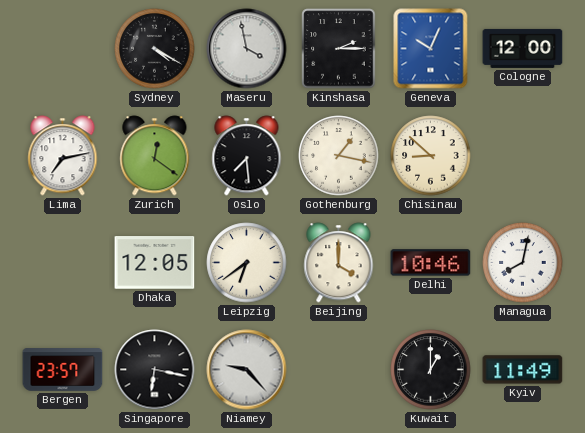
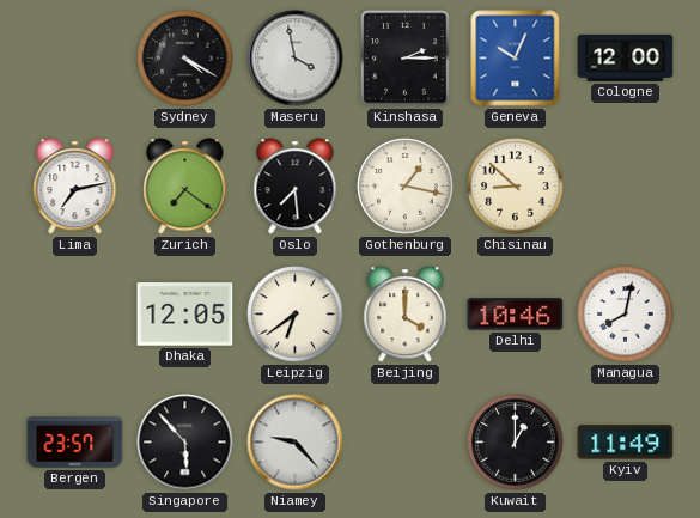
Zurich: 12:21 -> 7:21
Singapore: 6:17 -> 5:53
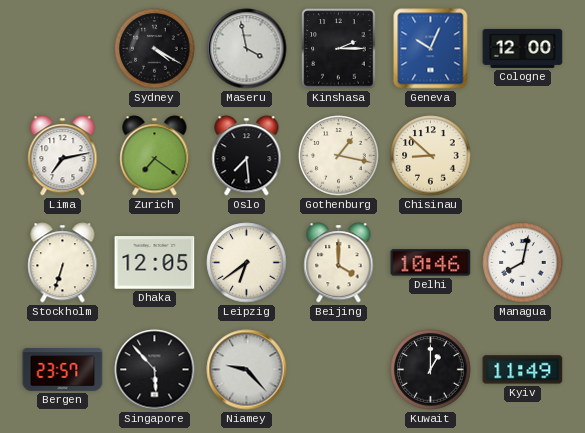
Stockholm: none -> 6:33
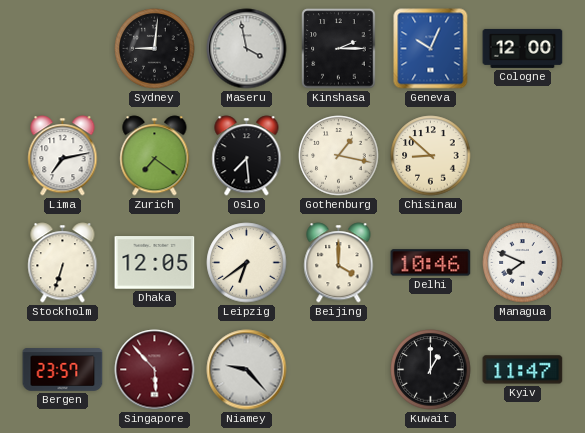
Sydney: 4:20 -> 9:01
Managua: 8:02 -> 7:49
Singapore dial: black -> burgundy
Kyiv: 11:49 -> 11:47
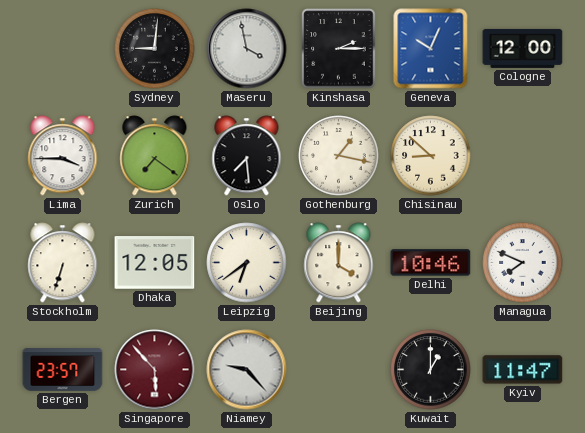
Lima: 7:13 -> 3:45
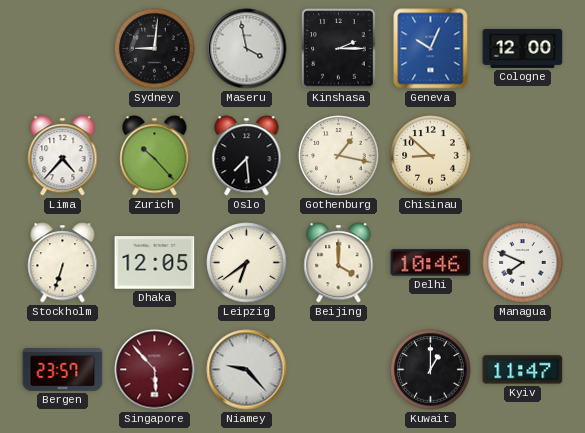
Lima: 3:45 -> 4:37
Zurich: 7:21 -> 10:23
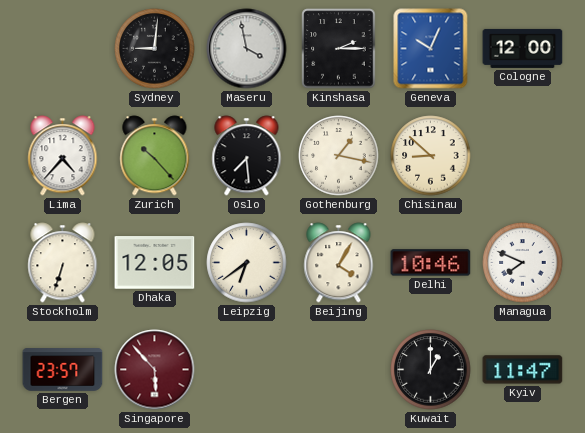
Beijing: 4:00 -> 4:05
Niamey: 9:23 -> none
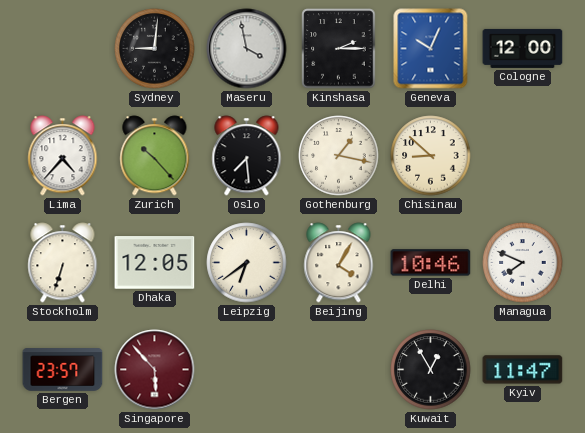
Kuwait: 1:00 -> 12:55
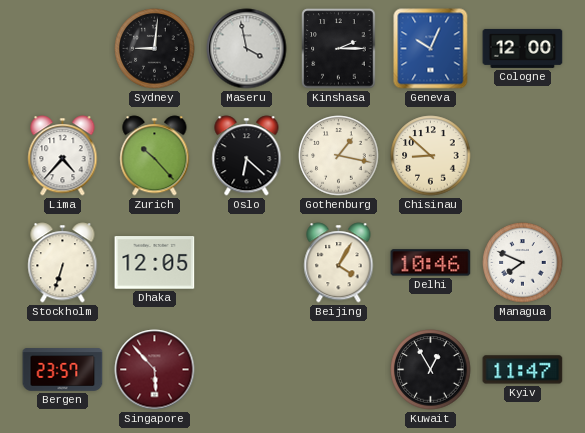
Oslo: 7:29 -> 6:22
Leipzig: 6:39 -> none
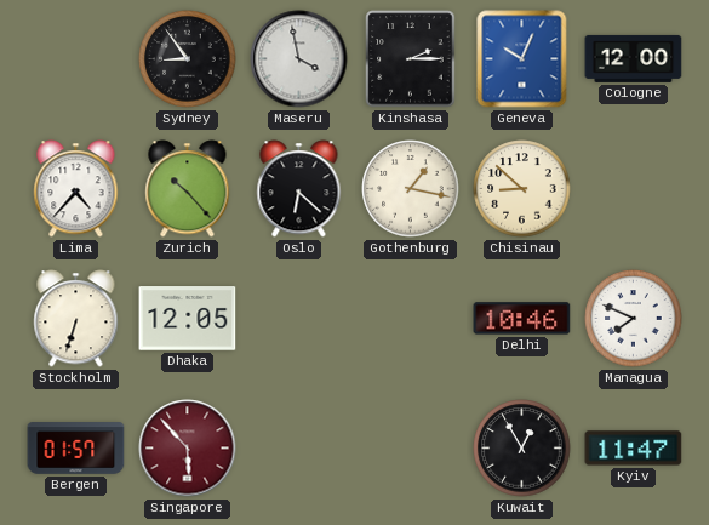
Sydney: 9:01 -> 8:54
Beijing: 4:05 -> none
Bergen: 23:57 -> 01:57
